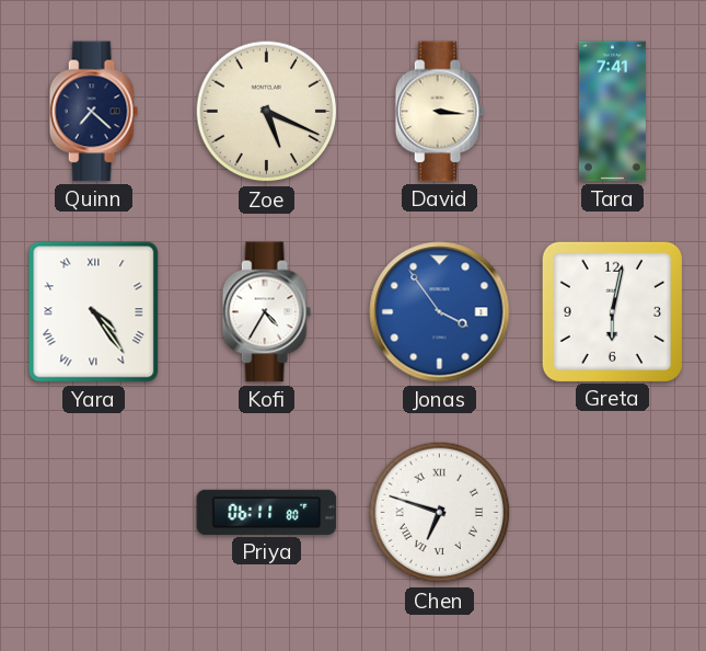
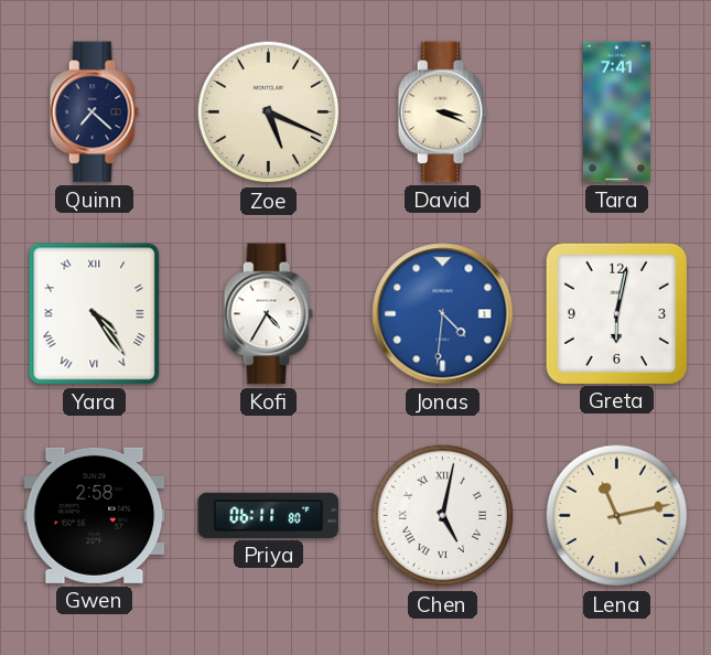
David: 3:16 -> 3:19
Jonas: 3:54 -> 4:31
Gwen: none -> 2:58
Chen: 6:48 -> 5:02
Lena: none -> 11:13
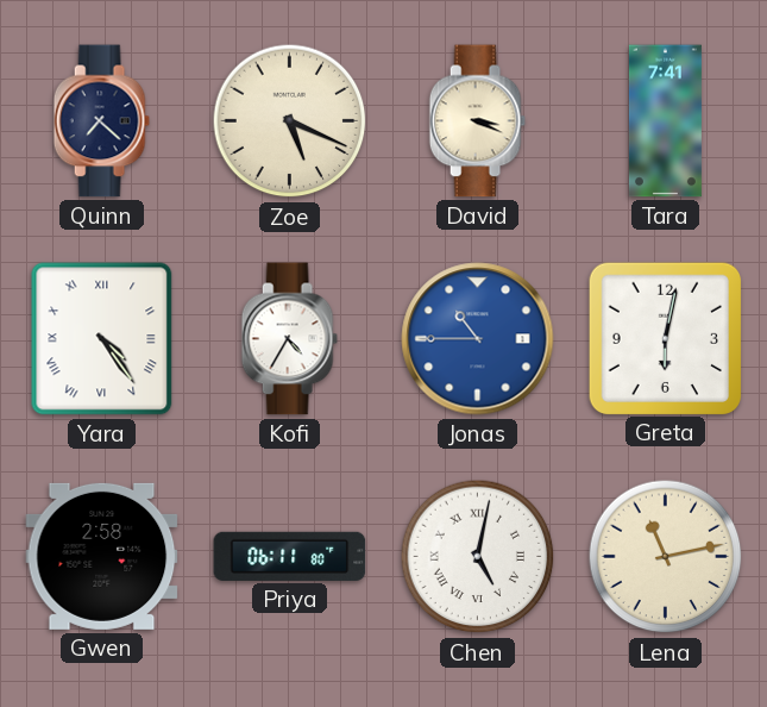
Jonas: 4:31 -> 10:45
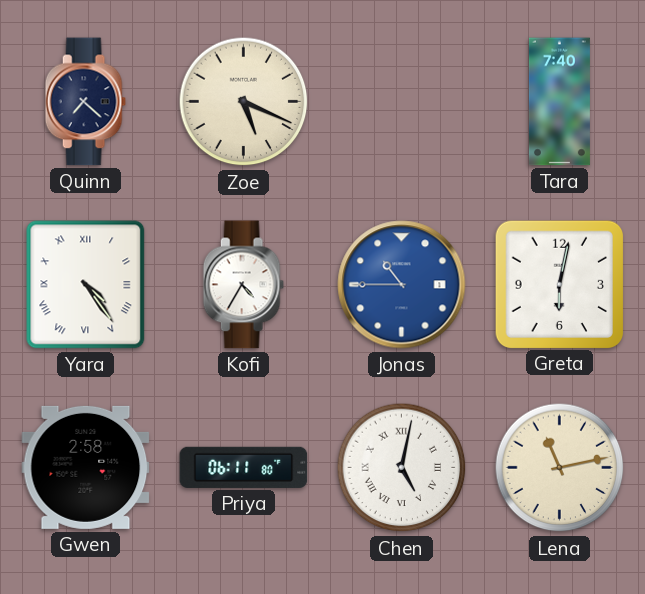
David: 3:19 -> none
Tara: 7:41 -> 7:40
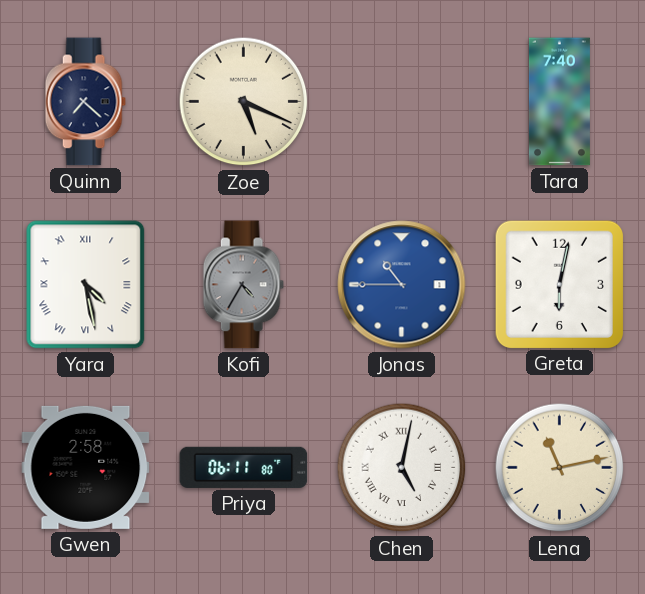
Yara: 4:24 -> 4:28
Kofi dial: white -> grey
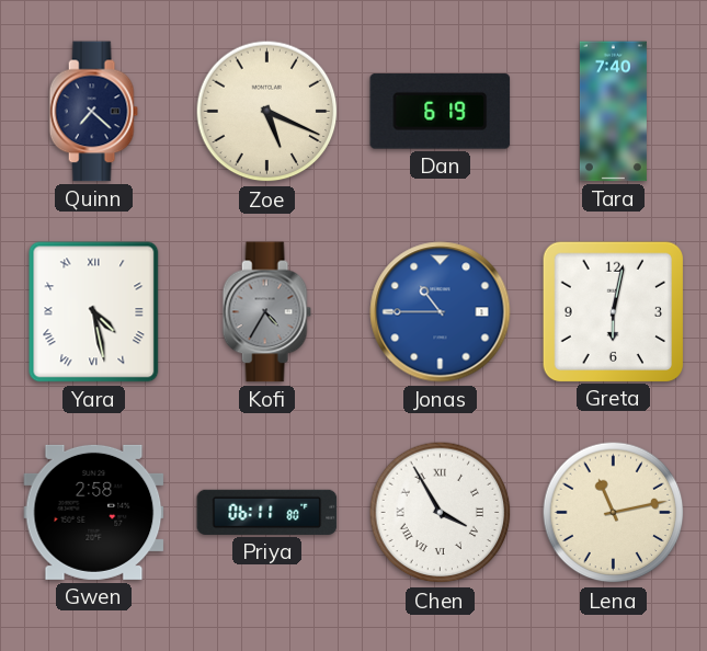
Dan: none -> 6:19
Chen: 5:02 -> 3:55
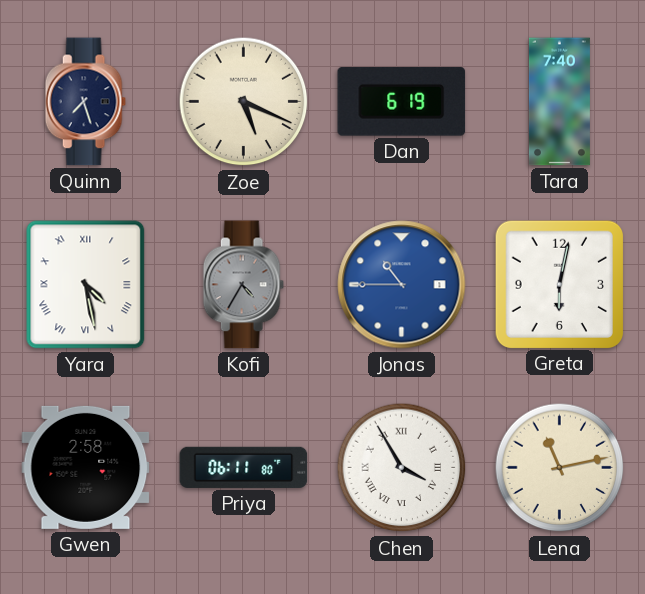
Quinn: 7:22 -> 7:27
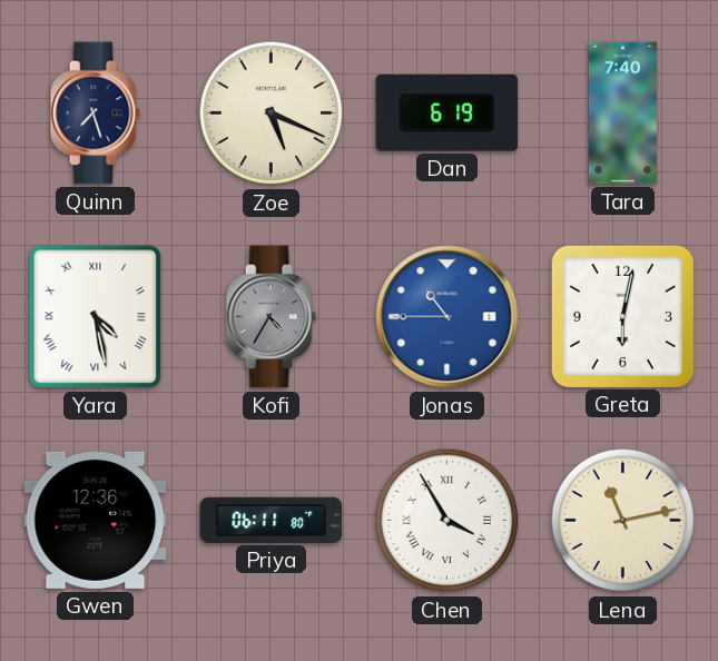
Gwen: 2:58 -> 12:36
